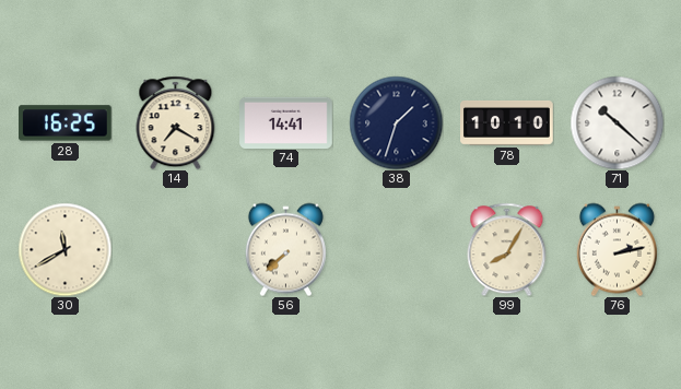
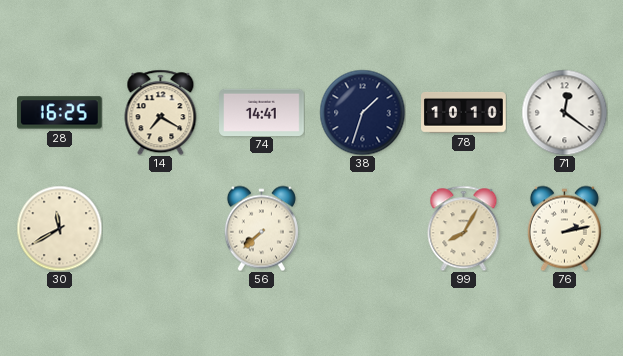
71: 10:22 -> 12:21
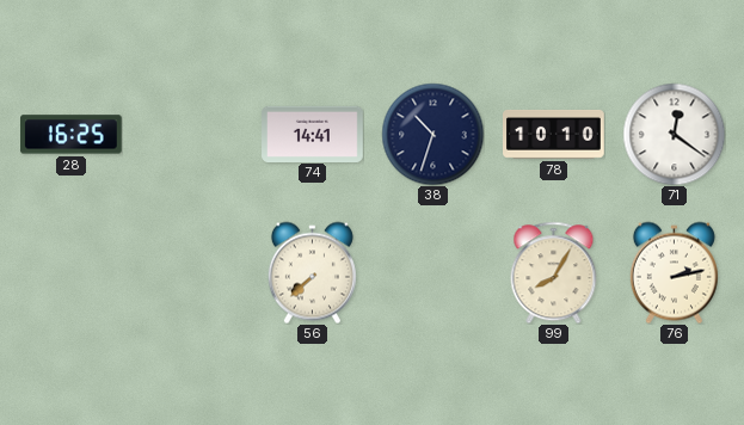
14: 7:20 -> none
38: 1:33 -> 10:33
30: 11:40 -> none
